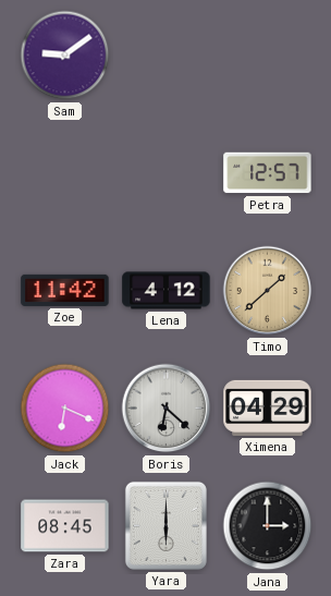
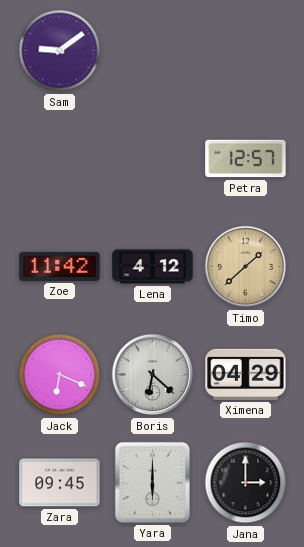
Zara: 08:45 -> 09:45
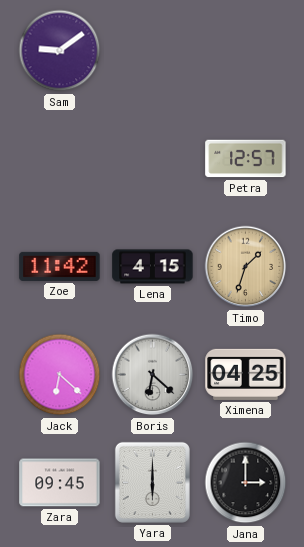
Lena: 4:12 -> 4:15
Timo: 1:38 -> 1:33
Jack: 6:19 -> 6:22
Ximena: 04:29 -> 04:25
